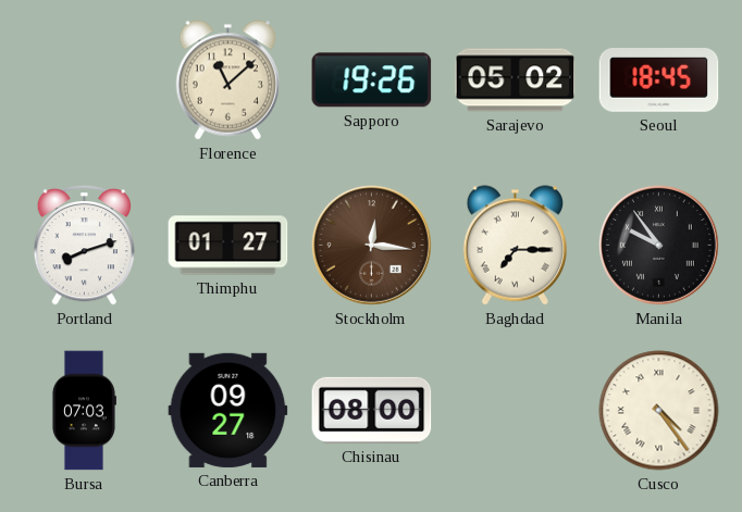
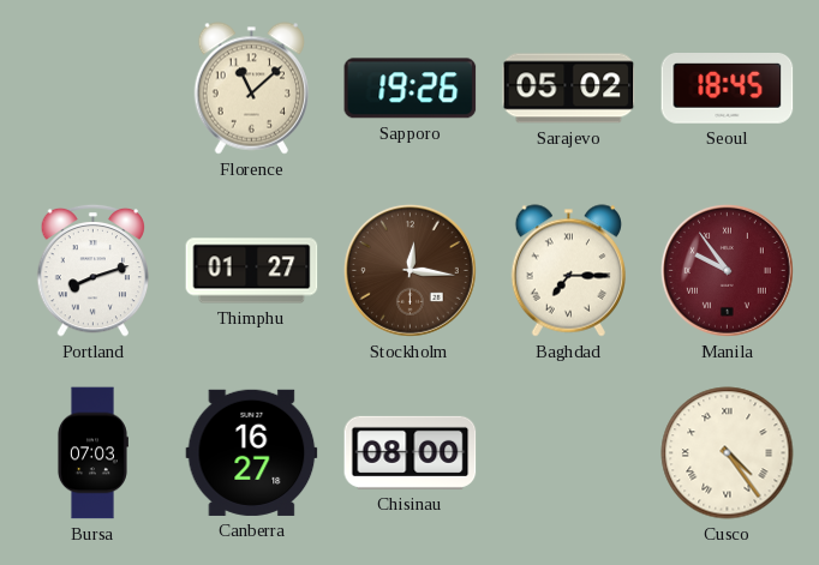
Manila dial: black -> burgundy
Canberra: 09:27 -> 16:27
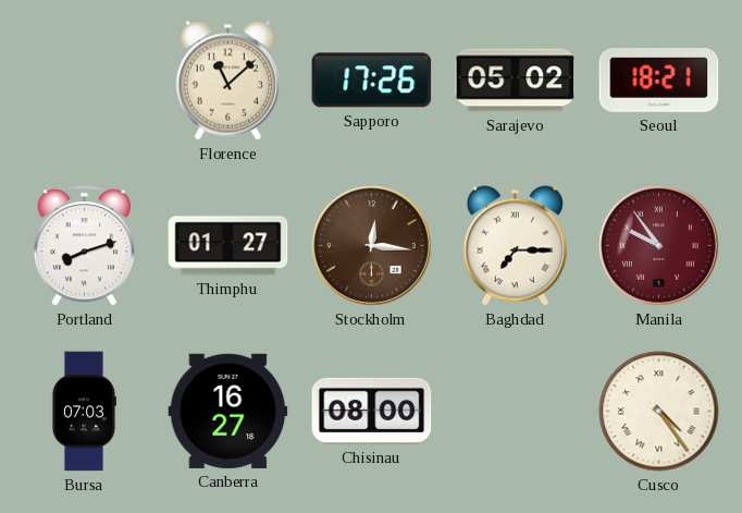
Sapporo: 19:26 -> 17:26
Seoul: 18:45 -> 18:21
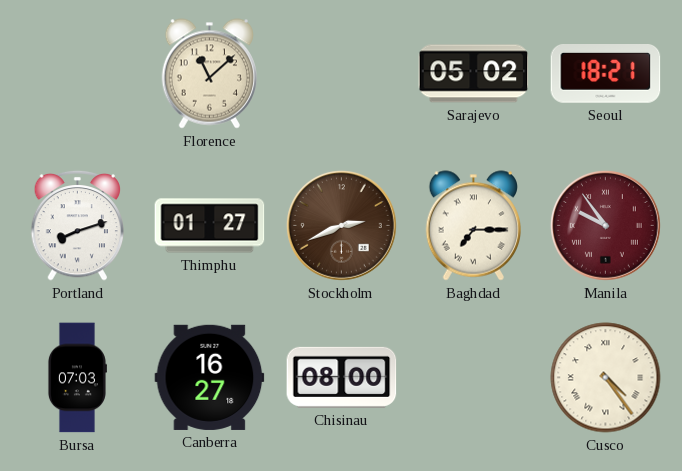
Sapporo: 17:26 -> none
Stockholm: 12:16 -> 2:41
